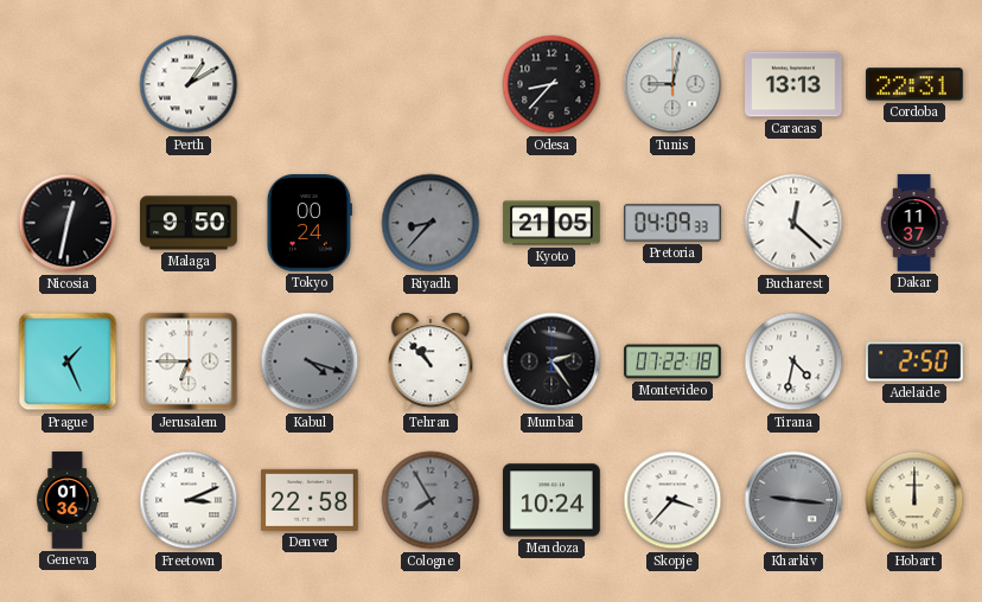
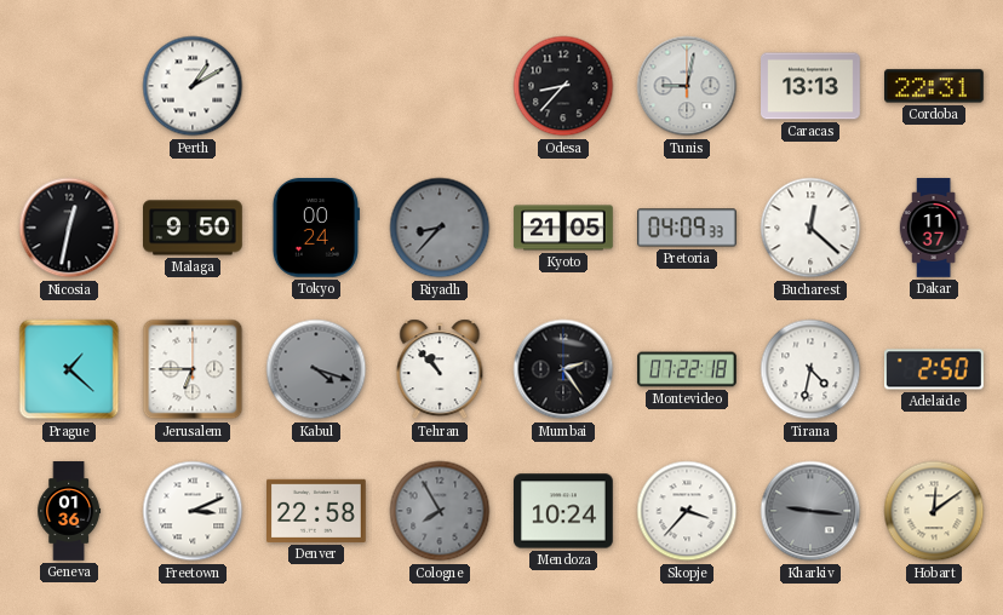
Prague: 1:26 -> 1:22
Hobart: 12:00 -> 12:09
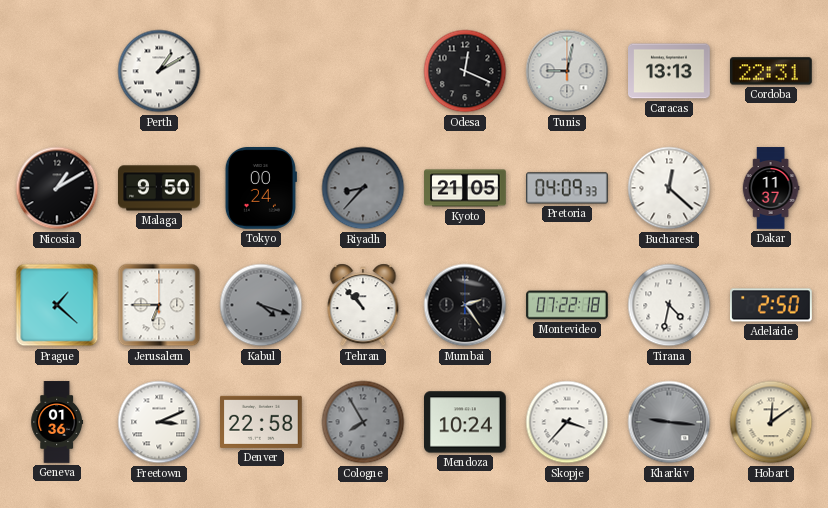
Odesa: 8:37 -> 12:19
Nicosia: 12:32 -> 1:10
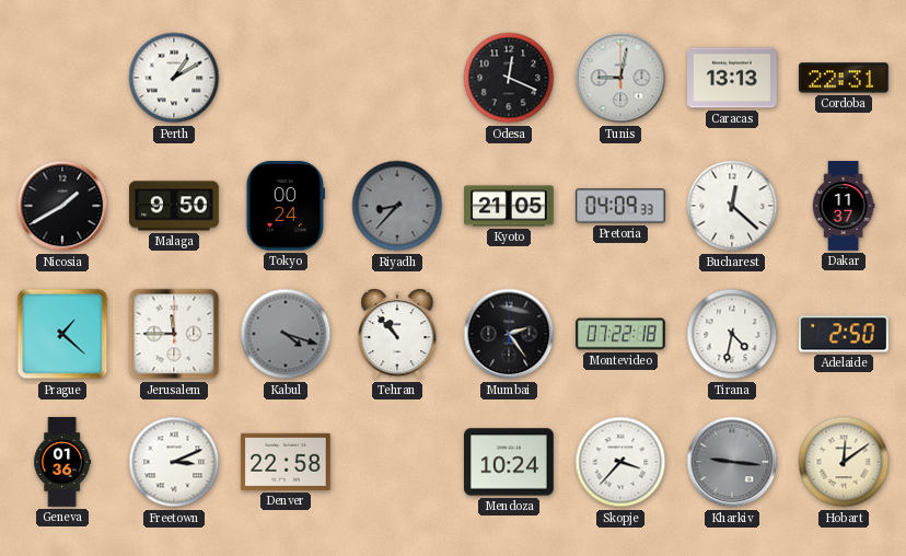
Nicosia: 1:10 -> 1:40
Jerusalem: 6:45 -> 11:45
Cologne: 7:55 -> none
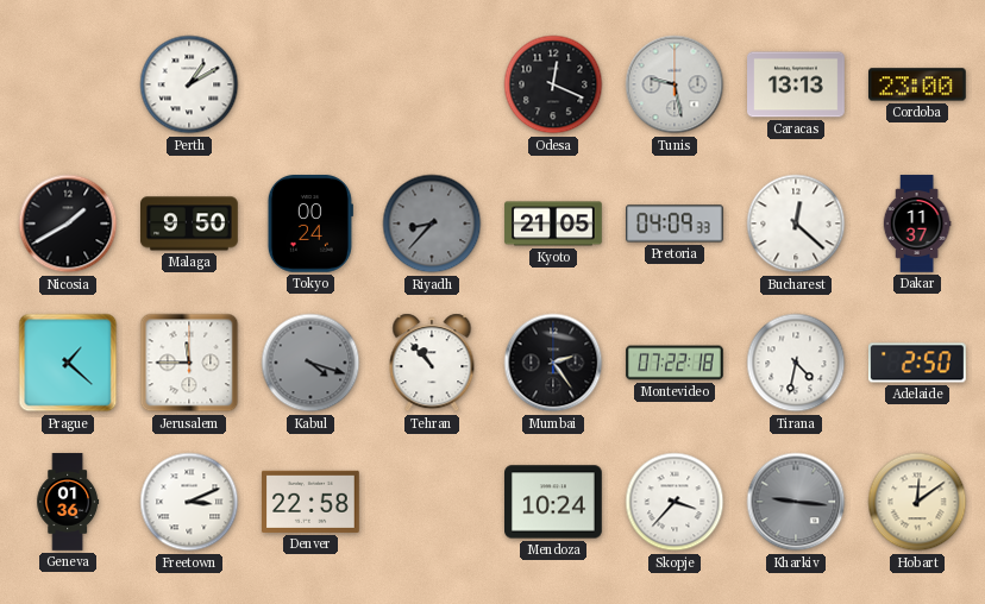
Tunis: 9:02 -> 9:28
Cordoba: 22:31 -> 23:00
